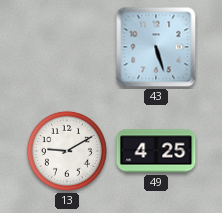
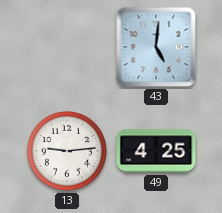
43: 5:27 -> 5:01
13: 9:10 -> 9:14
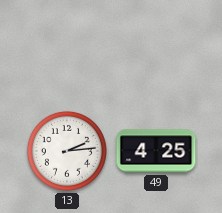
43: 5:01 -> none
13: 9:14 -> 2:14
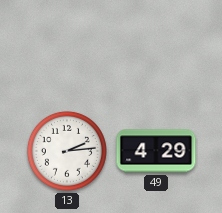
49: 4:25 -> 4:29
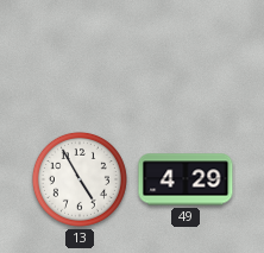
13: 2:14 -> 4:55
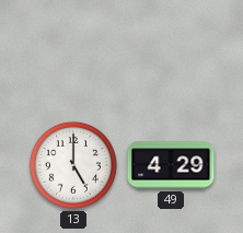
13: 4:55 -> 5:00
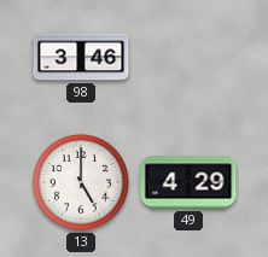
98: none -> 3:46
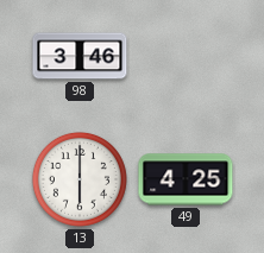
13: 5:00 -> 6:00
49: 4:29 -> 4:25
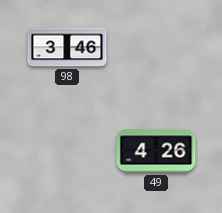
13: 6:00 -> none
49: 4:25 -> 4:26
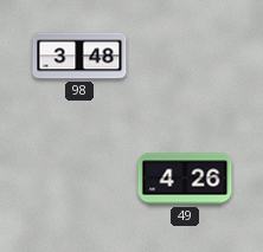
98: 3:46 -> 3:48
